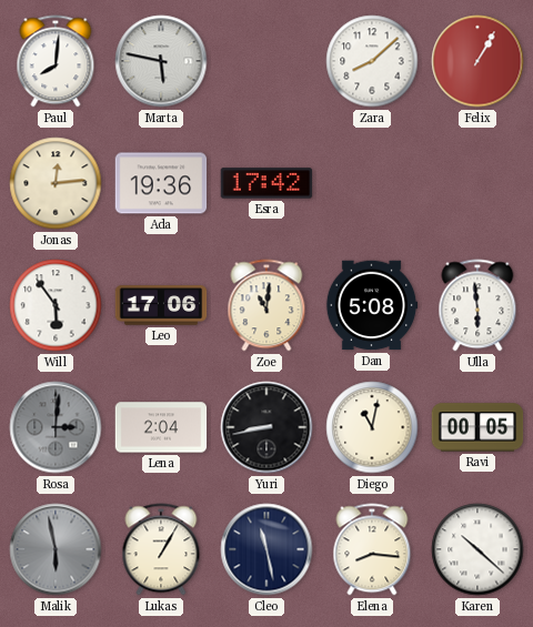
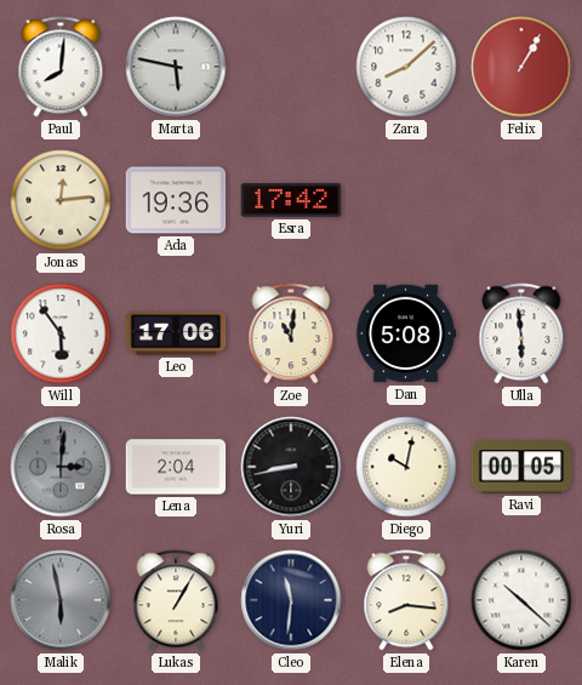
Diego: 11:02 -> 10:02
Cleo: 11:28 -> 11:31
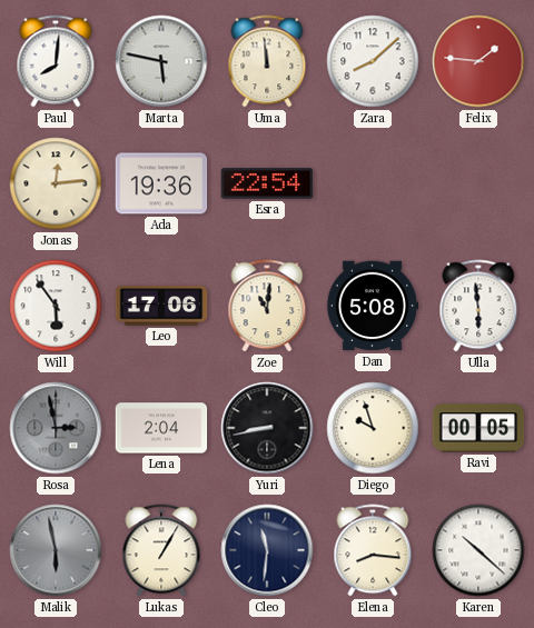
Uma: none -> 11:59
Felix: 1:05 -> 1:46
Esra: 17:42 -> 22:54
Rosa: 3:01 -> 2:58
Diego: 10:02 -> 9:57
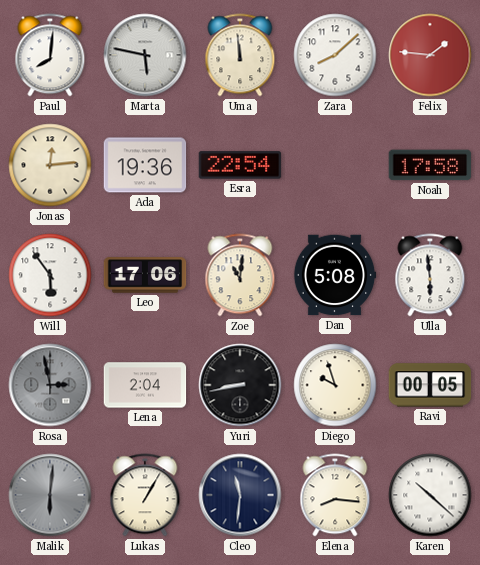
Noah: none -> 17:58
Malik: 5:58 -> 6:01
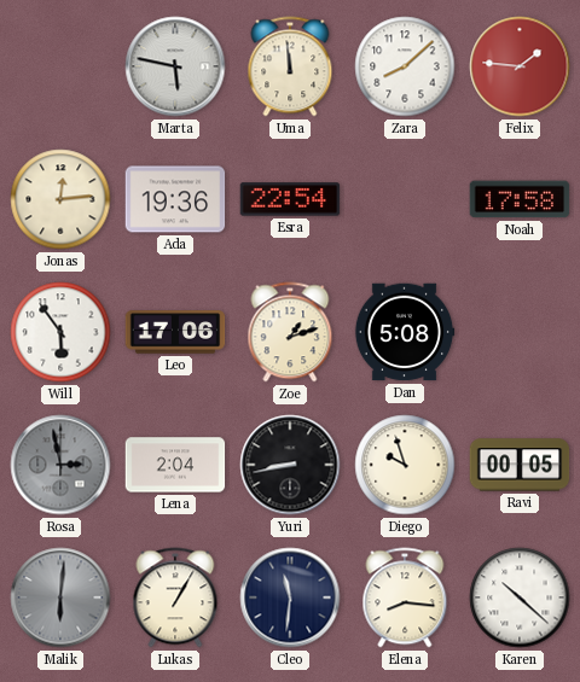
Paul: 8:01 -> none
Zoe: 11:01 -> 1:12
Ulla: 5:59 -> none
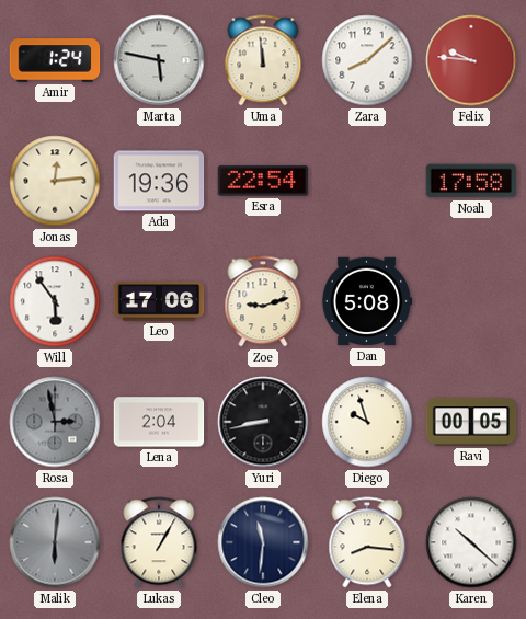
Amir: none -> 1:24
Felix: 1:46 -> 9:46
Zoe: 1:12 -> 9:12
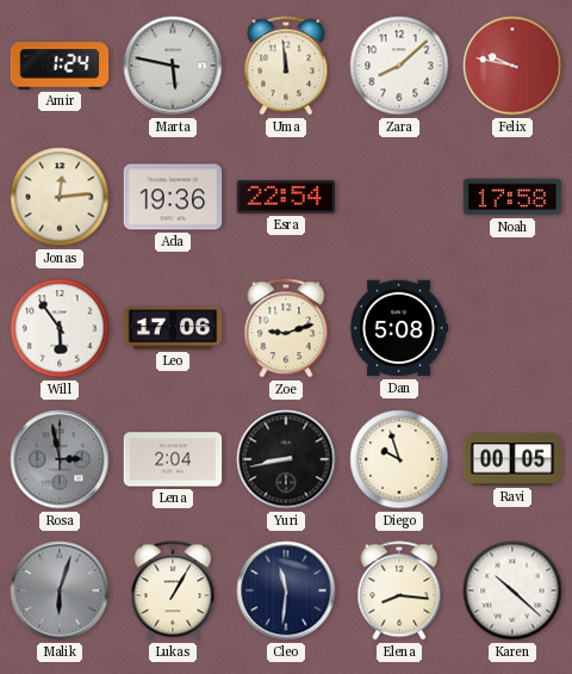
Felix: 9:46 -> 9:47
Malik: 6:01 -> 6:03
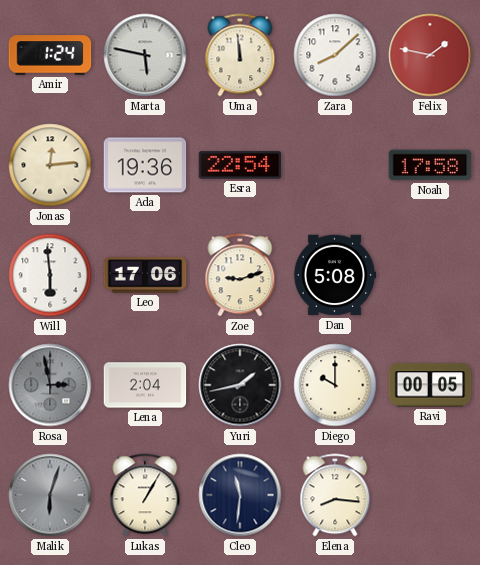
Felix: 9:47 -> 1:47
Will: 5:54 -> 5:59
Yuri: 8:43 -> 1:43
Diego: 9:57 -> 10:00
Karen: 10:22 -> none
